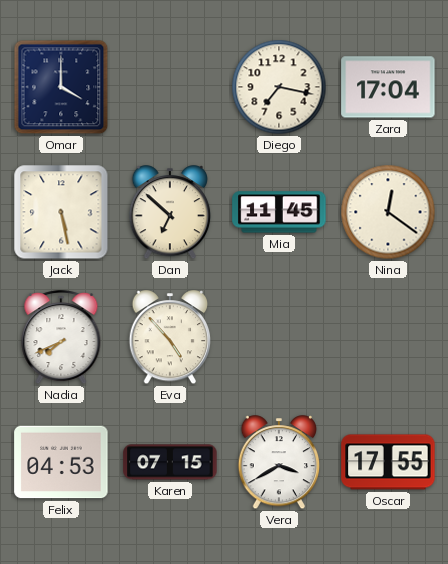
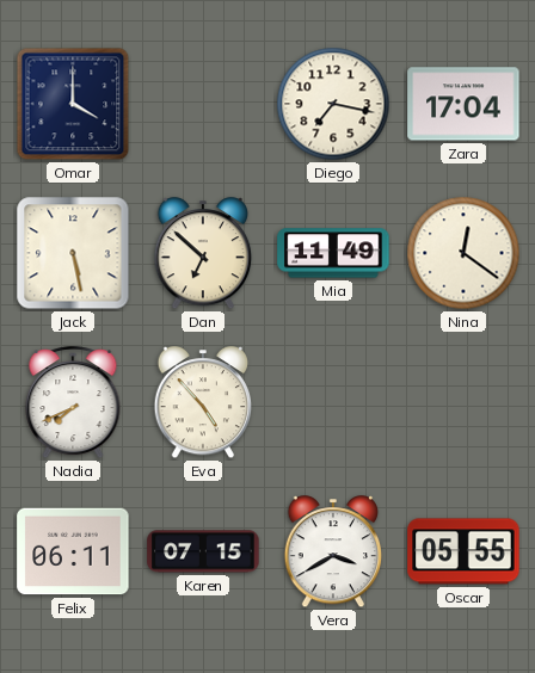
Mia: 11:45 -> 11:49
Felix: 04:53 -> 06:11
Oscar: 17:55 -> 05:55
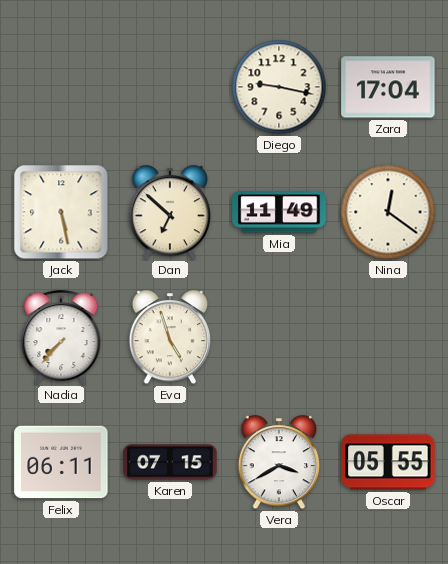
Omar: 4:00 -> none
Diego: 7:17 -> 9:17
Nadia: 7:41 -> 7:37
Eva: 4:53 -> 4:57
